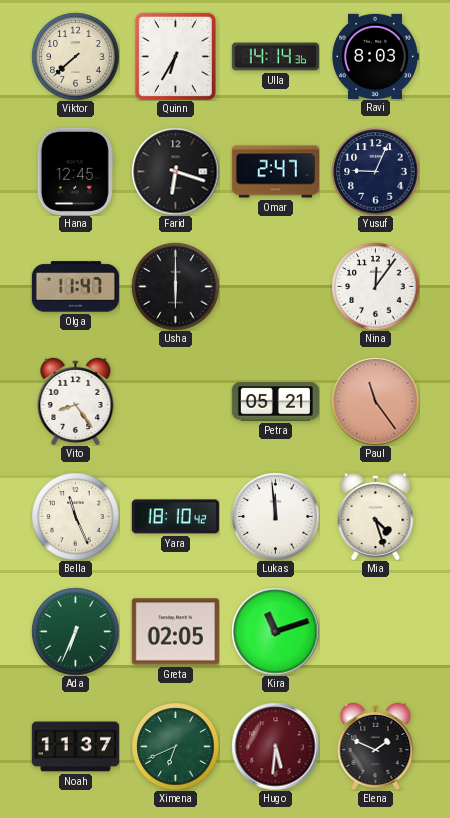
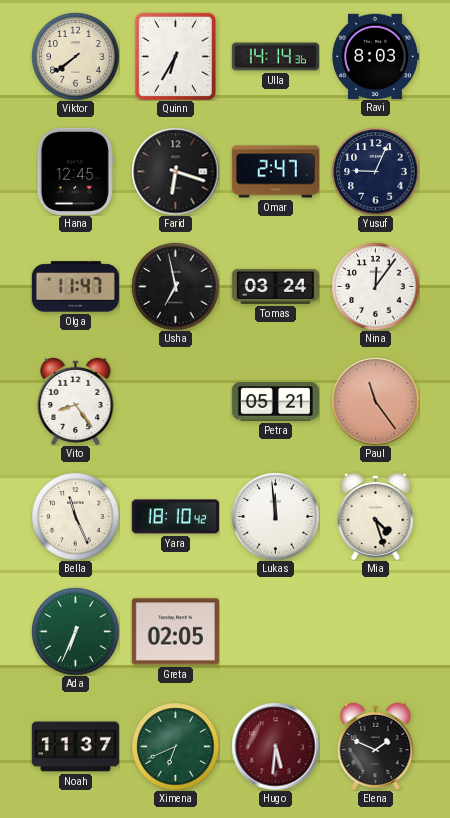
Viktor: 7:38 -> 7:39
Usha: 6:00 -> 6:58
Tomas: none -> 03:24
Kira: 11:12 -> none
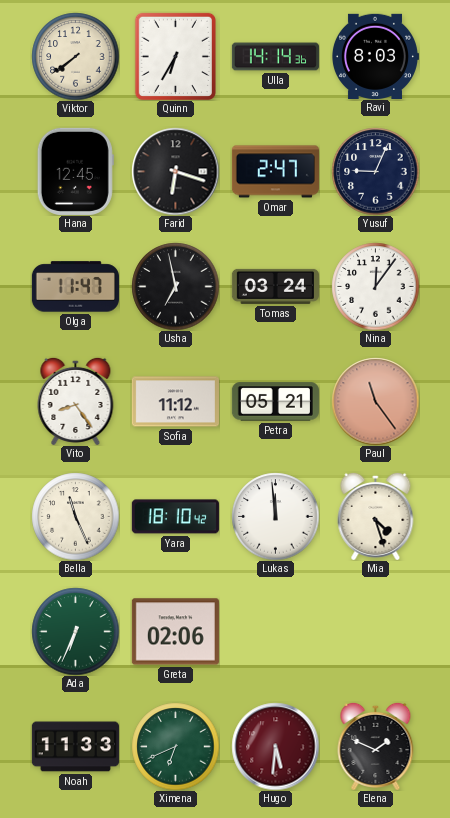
Sofia: none -> 11:12
Greta: 02:05 -> 02:06
Noah: 11:37 -> 11:33
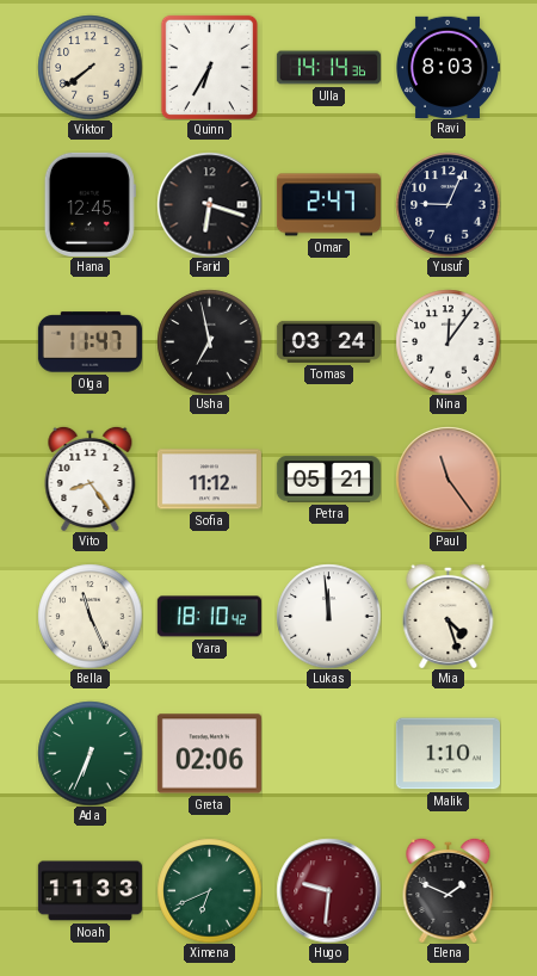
Malik: none -> 1:10
Hugo: 5:31 -> 9:31
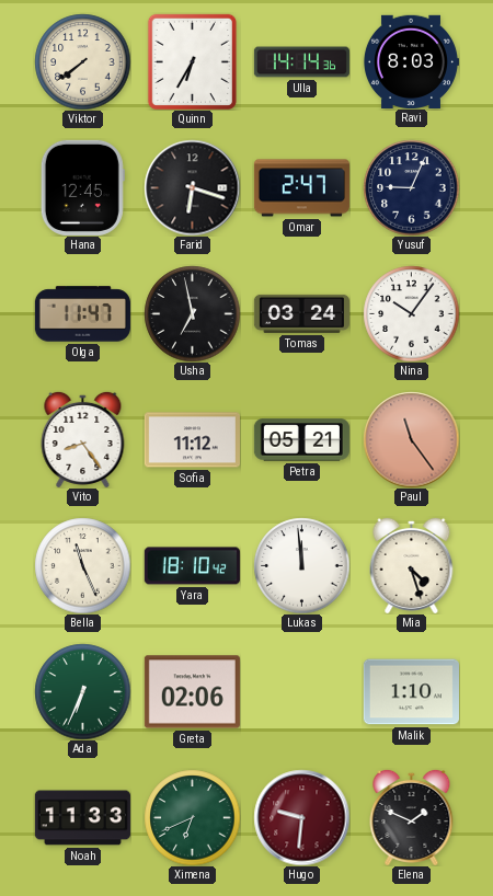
Nina: 12:06 -> 10:06
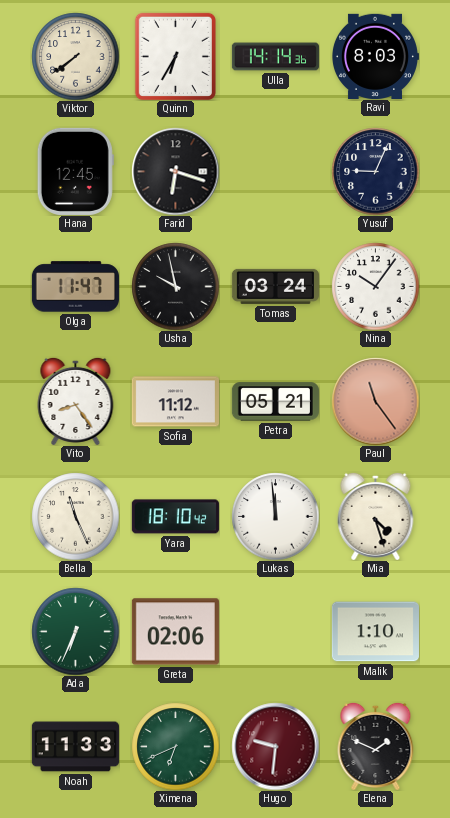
Omar: 2:47 -> none
Usha: 6:58 -> 9:58
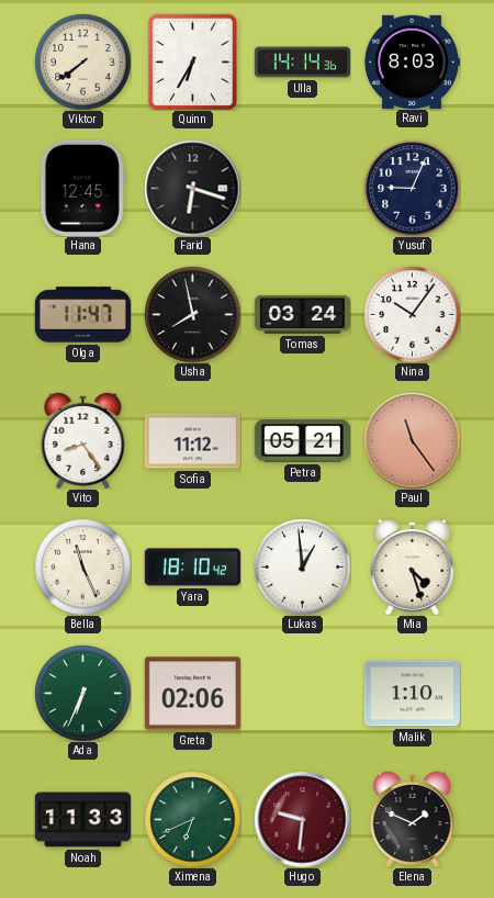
Usha: 9:58 -> 7:58
Lukas: 11:59 -> 12:59
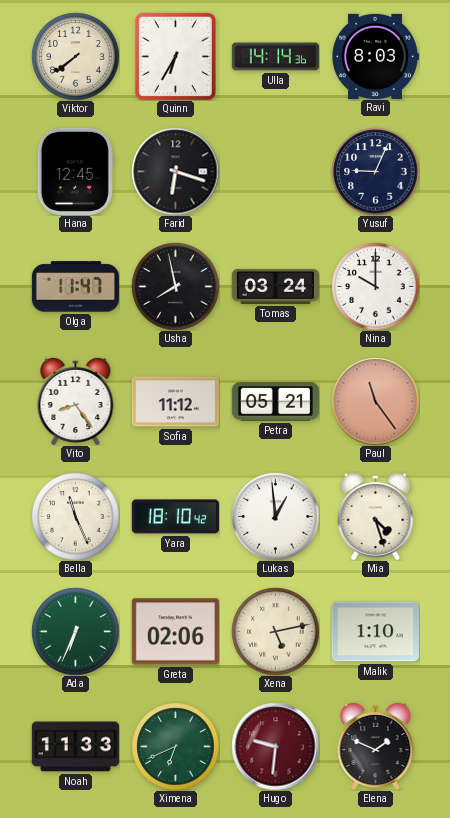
Nina: 10:06 -> 10:00
Xena: none -> 5:13
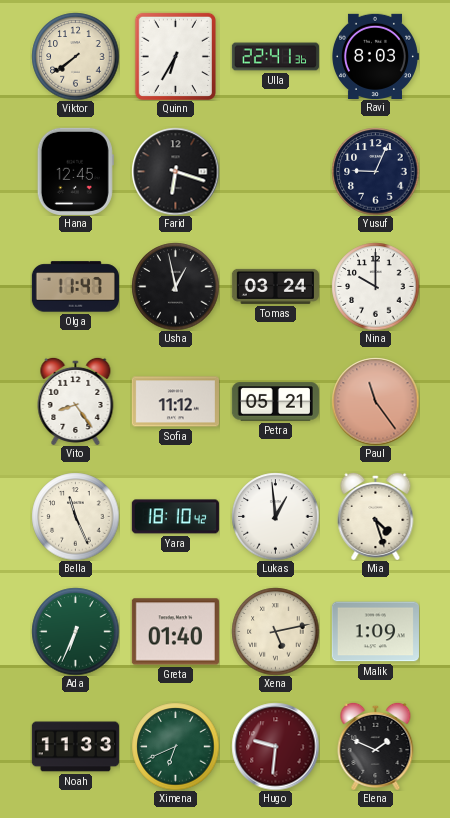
Ulla: 14:14 -> 22:41
Usha: 7:58 -> 12:58
Greta: 02:06 -> 01:40
Malik: 1:10 -> 1:09
